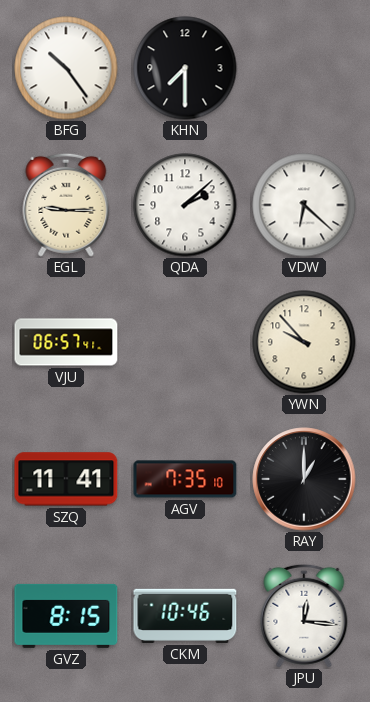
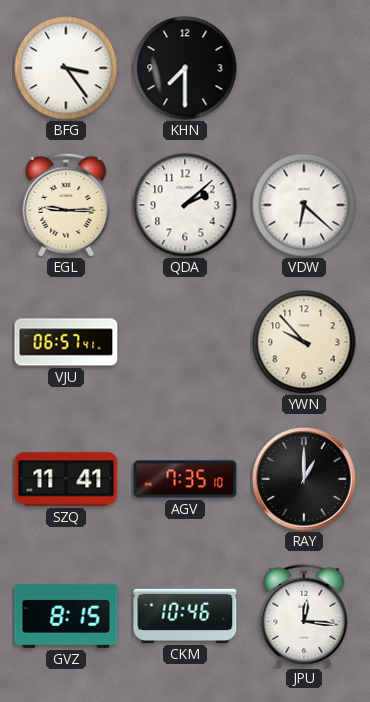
BFG: 10:24 -> 3:24
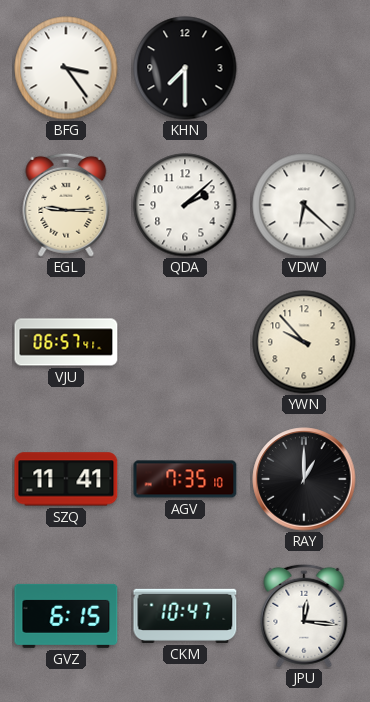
GVZ: 8:15 -> 6:15
CKM: 10:46 -> 10:47
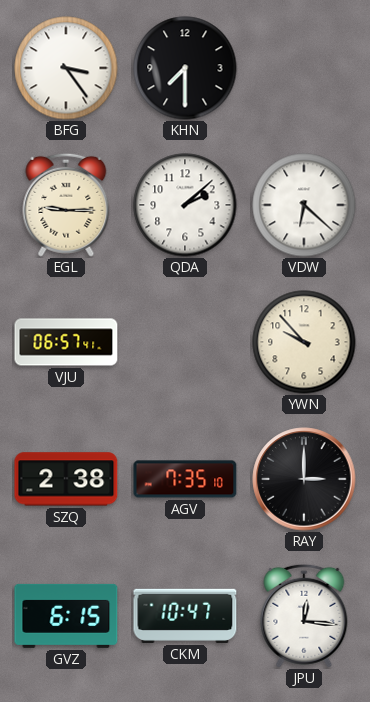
SZQ: 11:41 -> 2:38
RAY: 1:00 -> 3:00
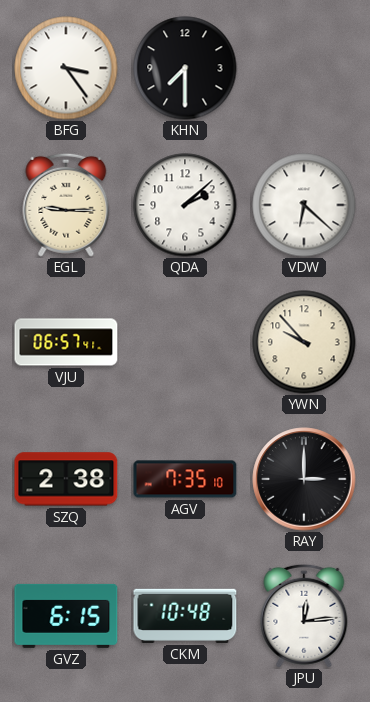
CKM: 10:47 -> 10:48
JPU: 12:16 -> 12:14
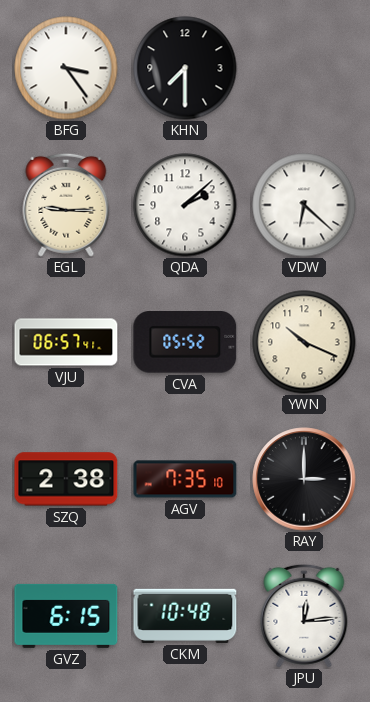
CVA: none -> 05:52
YWN: 9:53 -> 10:19
